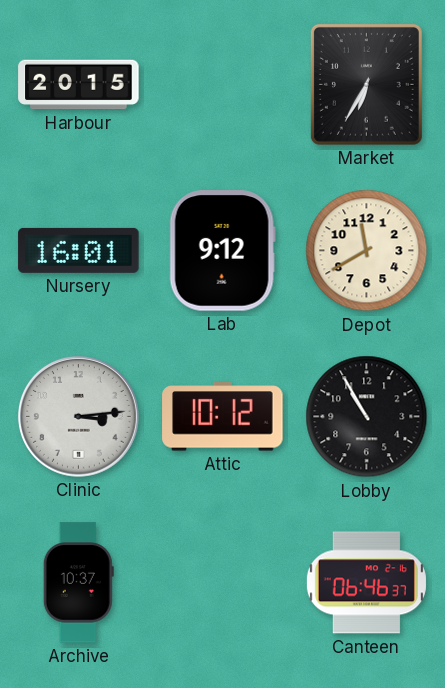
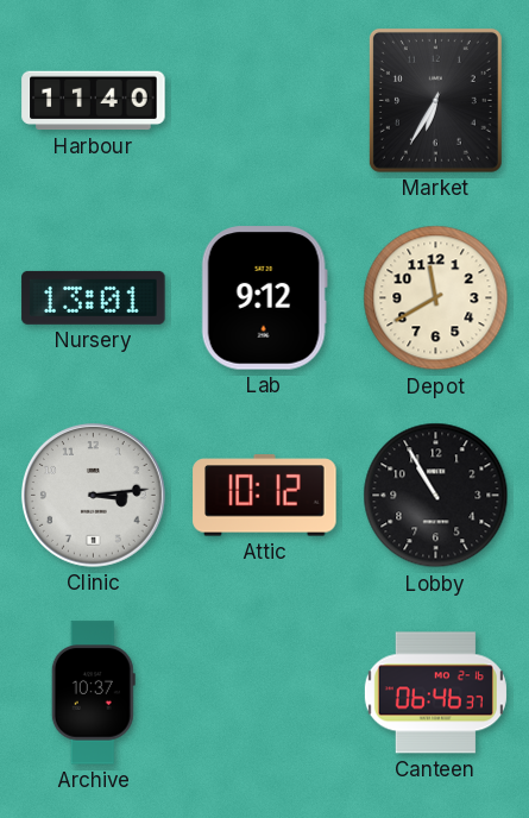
Harbour: 20:15 -> 11:40
Nursery: 16:01 -> 13:01
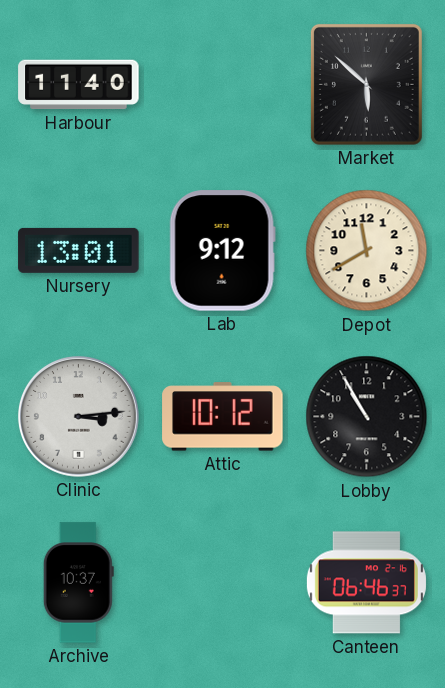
Market: 6:35 -> 5:52
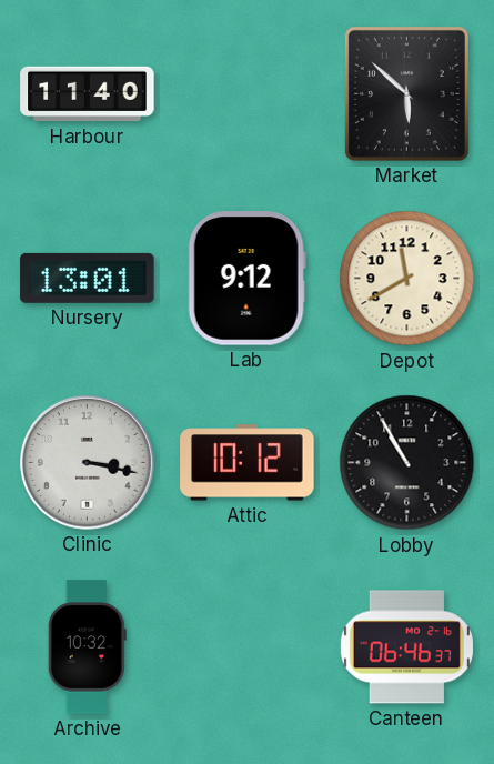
Clinic: 3:14 -> 3:17
Archive: 10:37 -> 10:32
